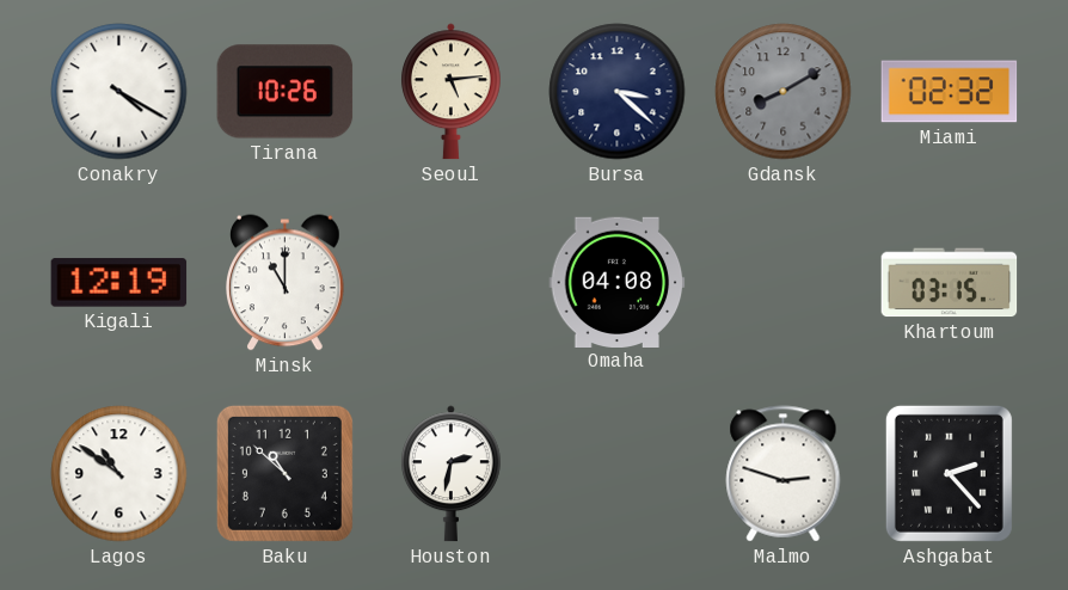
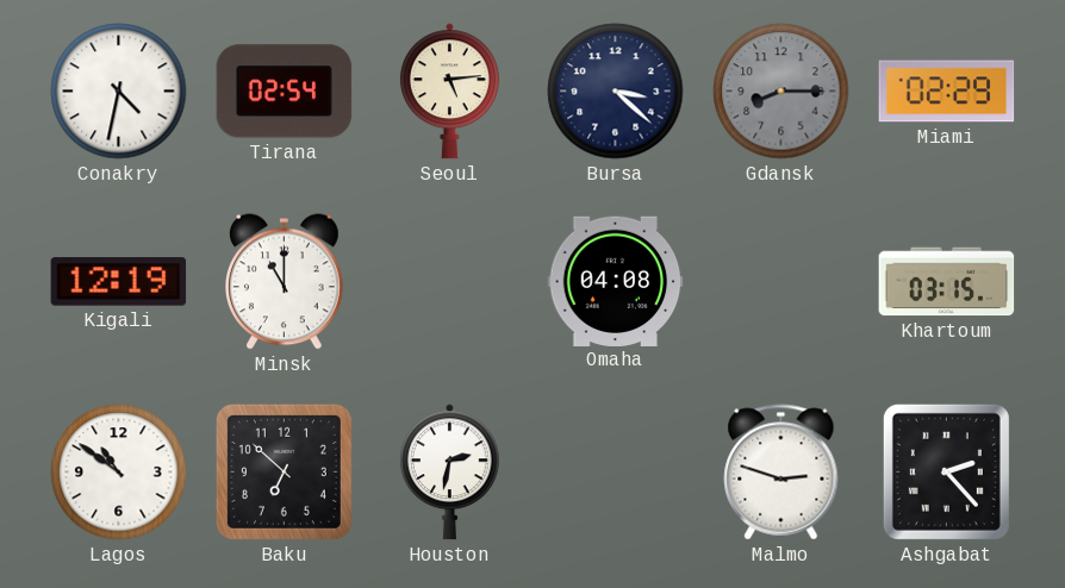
Conakry: 4:20 -> 4:32
Tirana: 10:26 -> 02:54
Gdansk: 8:10 -> 8:15
Miami: 02:32 -> 02:29
Baku: 10:52 -> 6:52
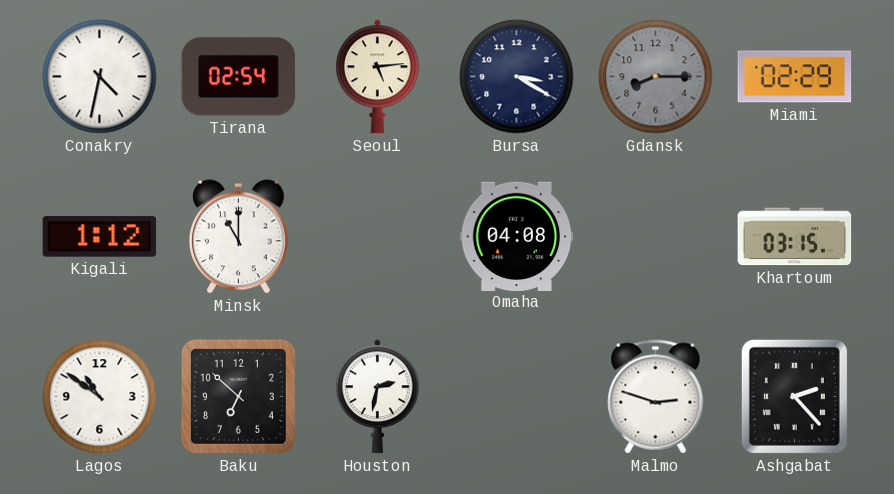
Bursa: 3:22 -> 3:20
Kigali: 12:19 -> 1:12
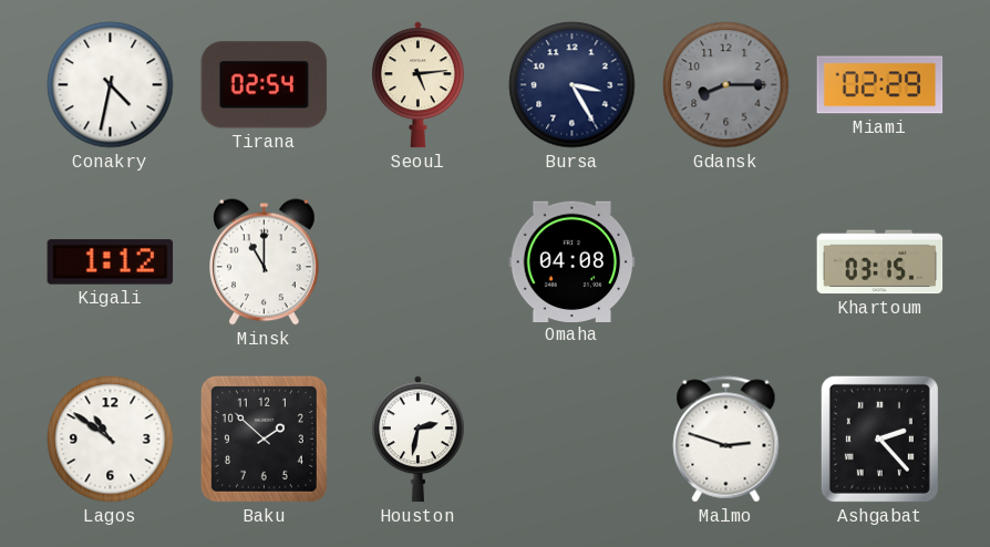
Bursa: 3:20 -> 3:25
Baku: 6:52 -> 1:52
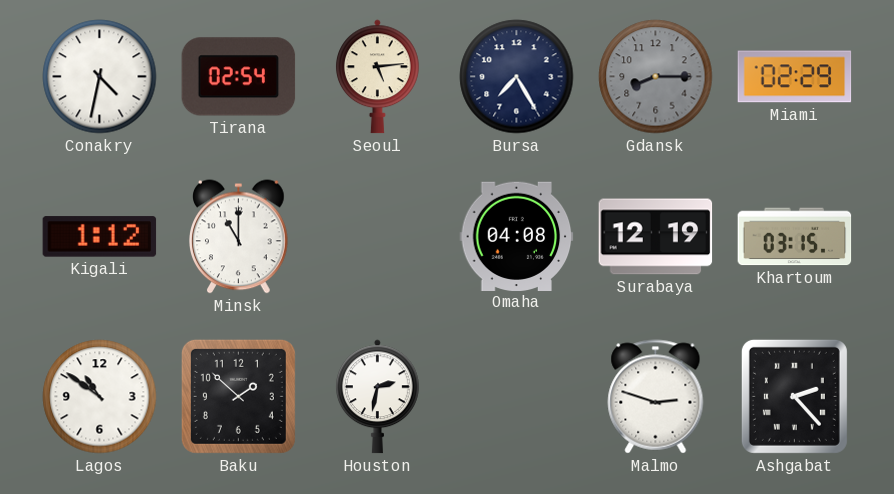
Bursa: 3:25 -> 7:25
Surabaya: none -> 12:19
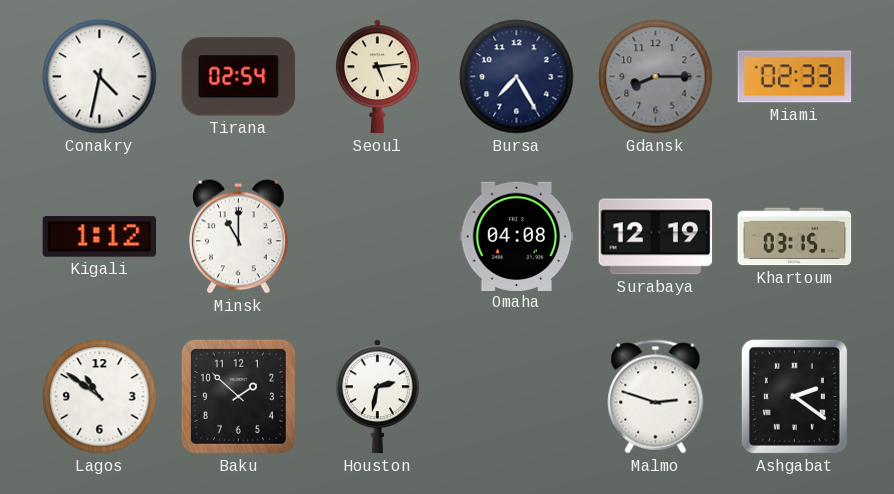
Miami: 02:29 -> 02:33
Ashgabat: 2:23 -> 2:21
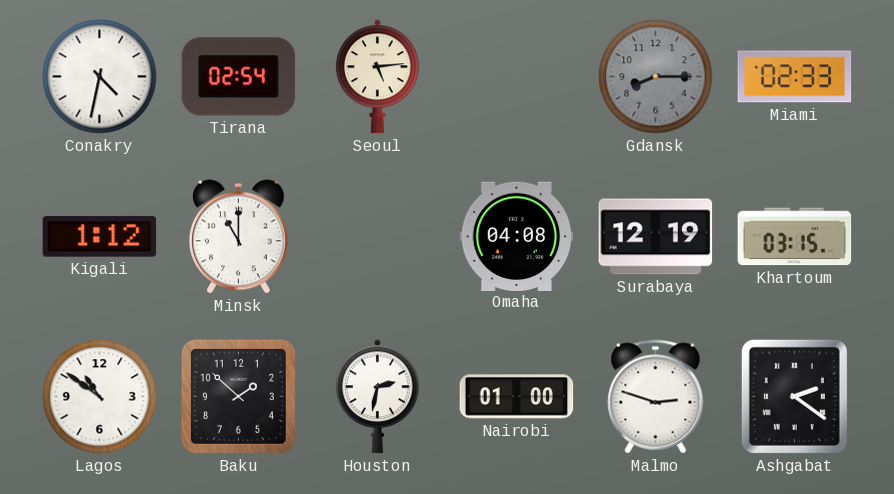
Bursa: 7:25 -> none
Nairobi: none -> 01:00
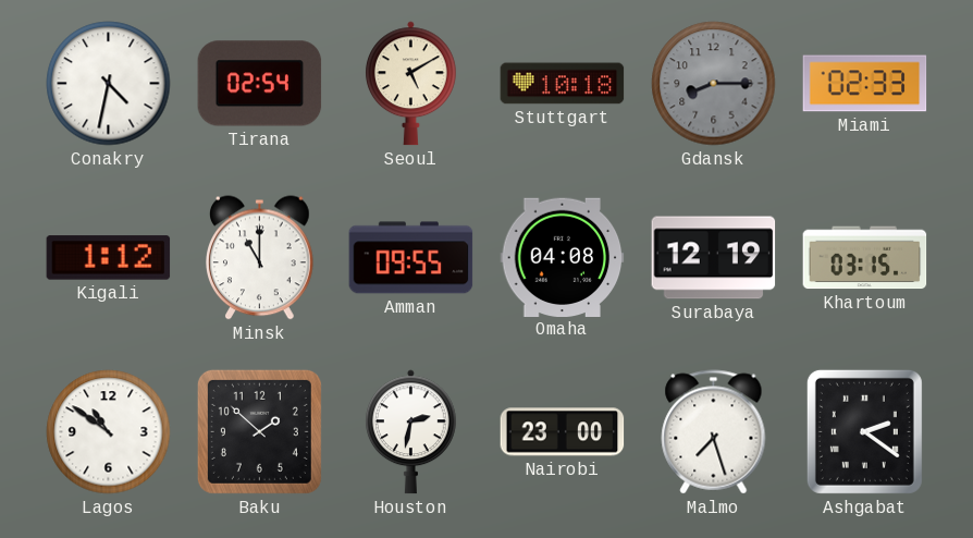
Seoul: 5:14 -> 5:10
Stuttgart: none -> 10:18
Amman: none -> 09:55
Nairobi: 01:00 -> 23:00
Malmo: 2:48 -> 7:27
